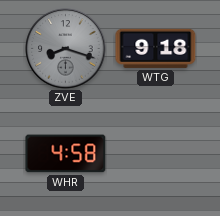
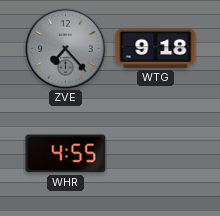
ZVE: 8:18 -> 7:23
WHR: 4:58 -> 4:55
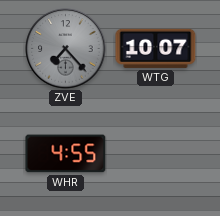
WTG: 9:18 -> 10:07
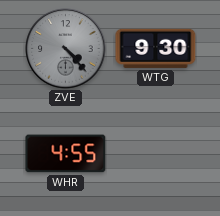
ZVE: 7:23 -> 4:23
WTG: 10:07 -> 9:30
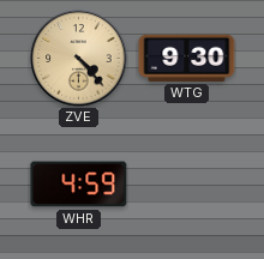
ZVE dial: grey -> champagne
WHR: 4:55 -> 4:59
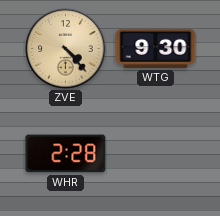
WHR: 4:59 -> 2:28
